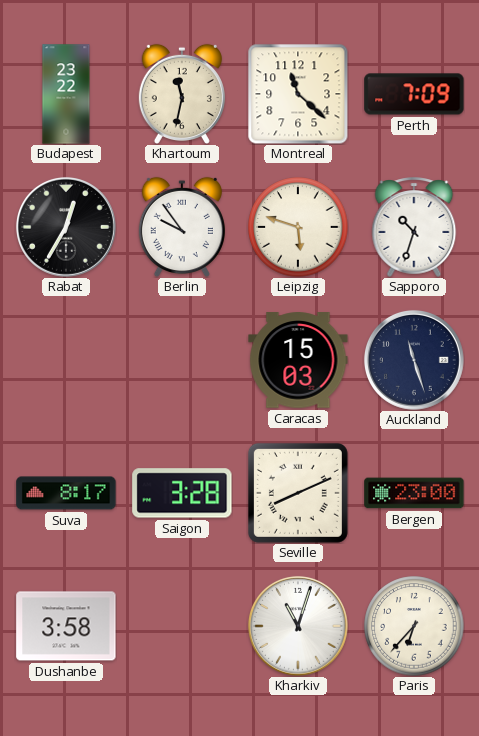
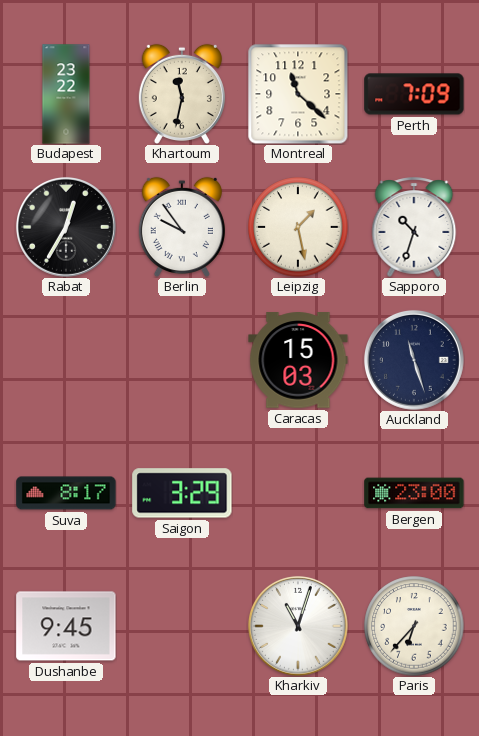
Leipzig: 5:48 -> 1:28
Saigon: 3:28 -> 3:29
Seville: 8:11 -> none
Dushanbe: 3:58 -> 9:45
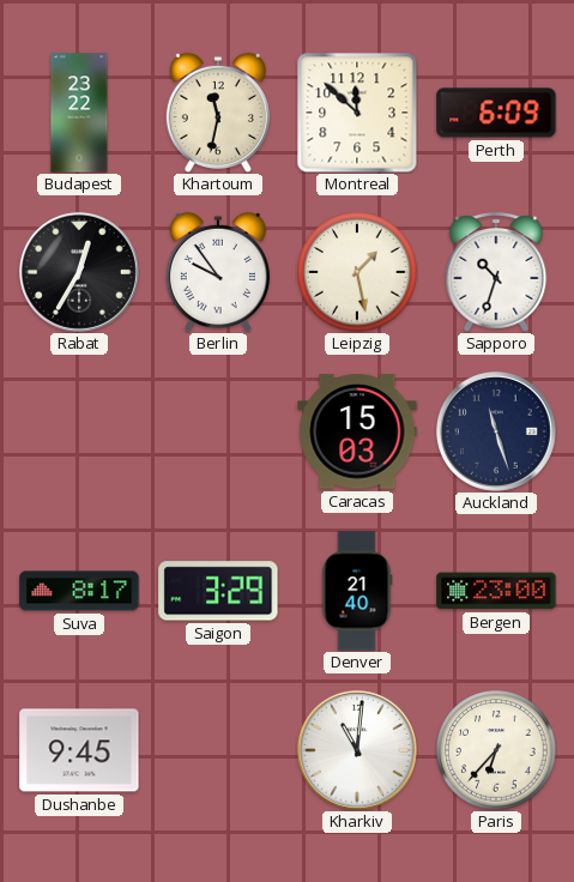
Montreal: 11:22 -> 11:52
Perth: 7:09 -> 6:09
Denver: none -> 21:40
Kharkiv: 11:03 -> 11:01
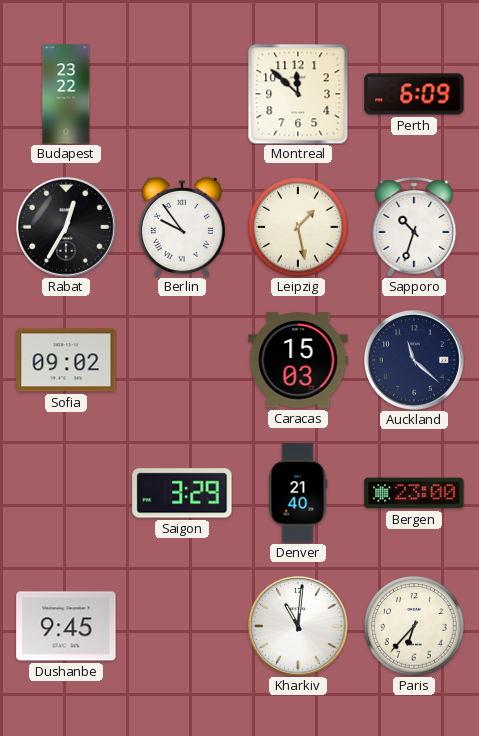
Khartoum: 11:32 -> none
Sofia: none -> 09:02
Auckland: 11:27 -> 11:22
Suva: 8:17 -> none
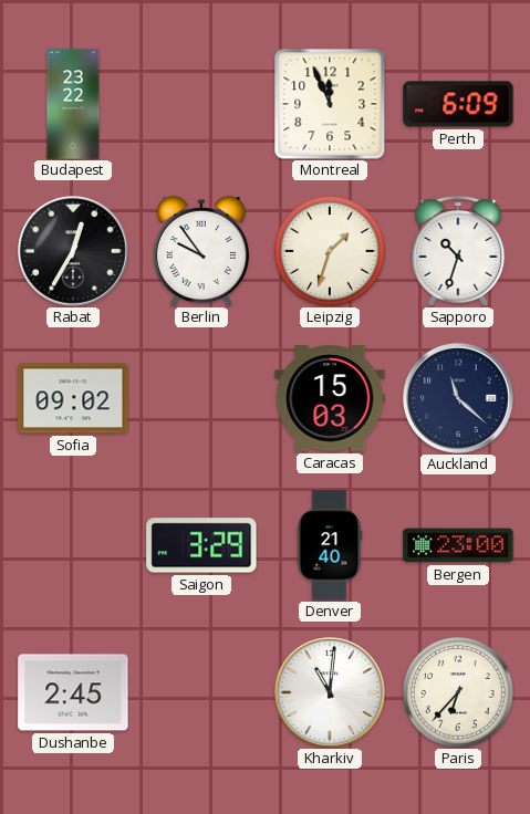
Montreal: 11:52 -> 11:56
Leipzig: 1:28 -> 1:33
Dushanbe: 9:45 -> 2:45
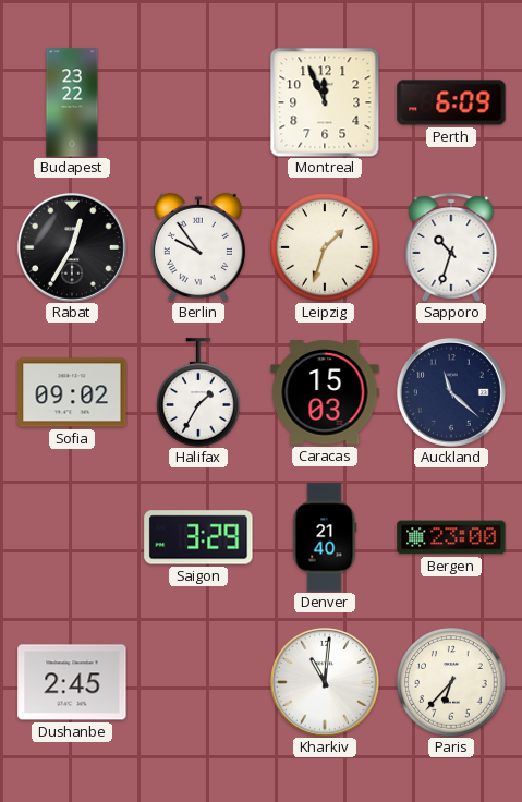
Halifax: none -> 1:35
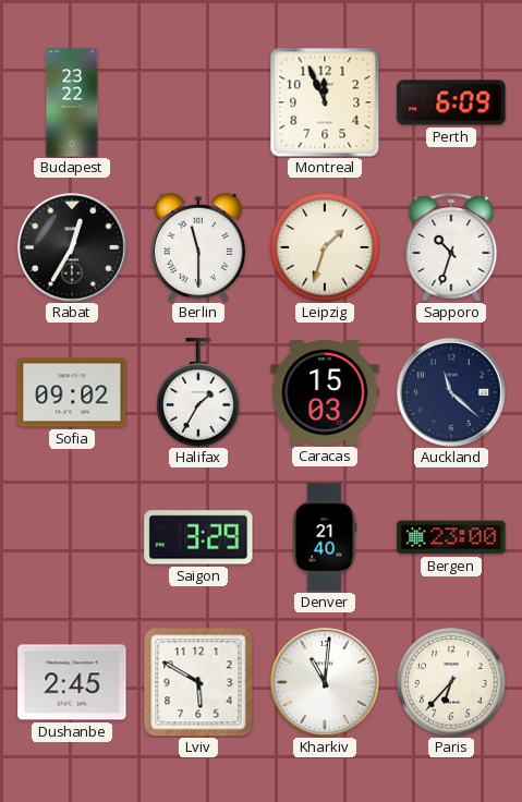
Berlin: 9:54 -> 11:30
Lviv: none -> 5:50
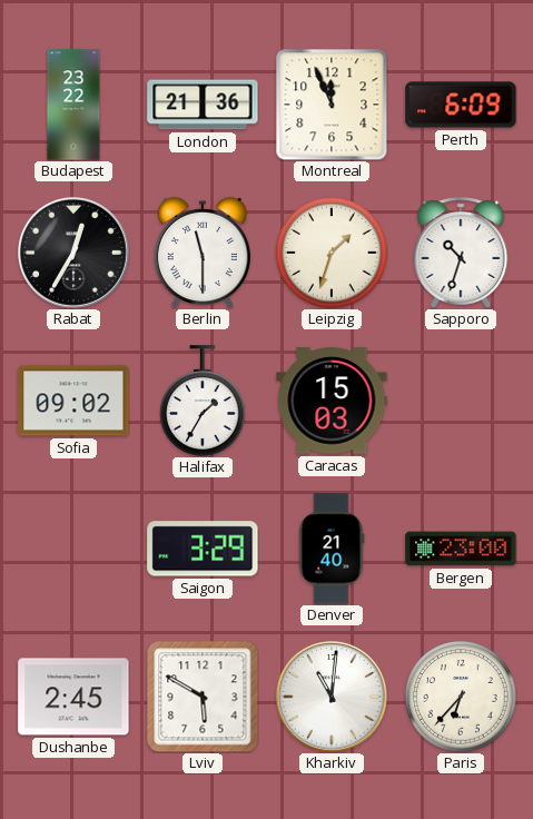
London: none -> 21:36
Auckland: 11:22 -> none
